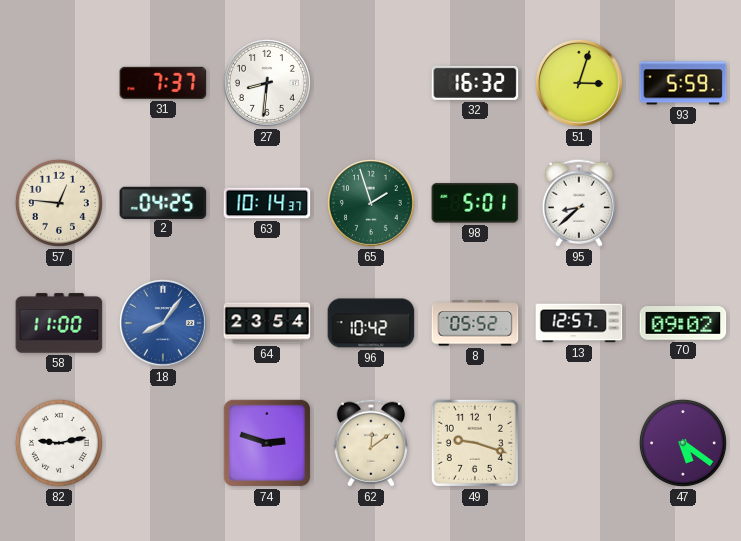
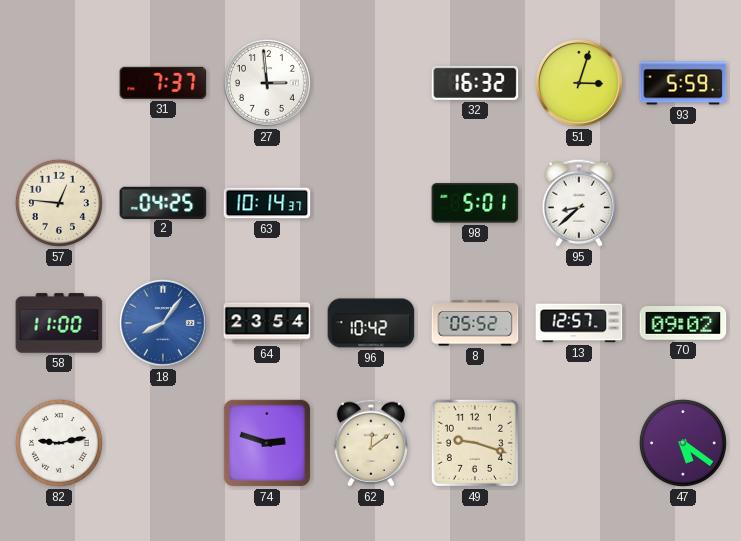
27: 8:31 -> 2:59
65: 1:57 -> none
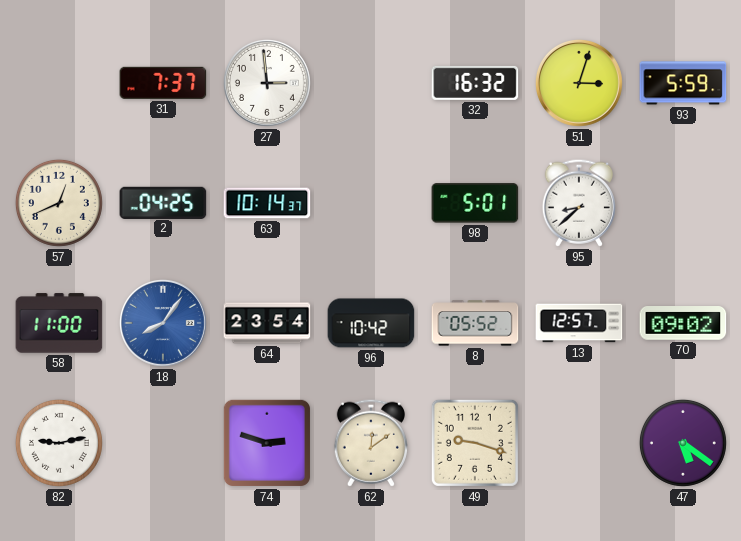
57: 12:46 -> 12:41
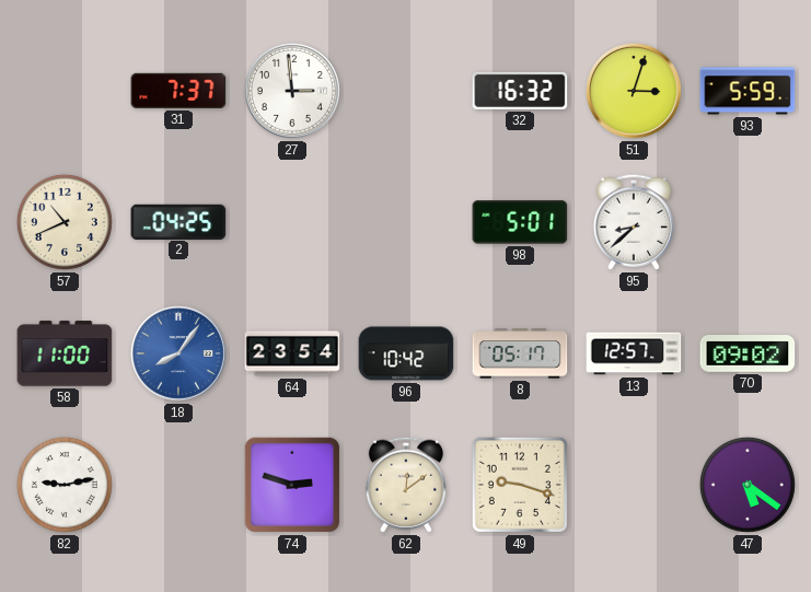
57: 12:41 -> 10:41
63: 10:14 -> none
8: 05:52 -> 05:17
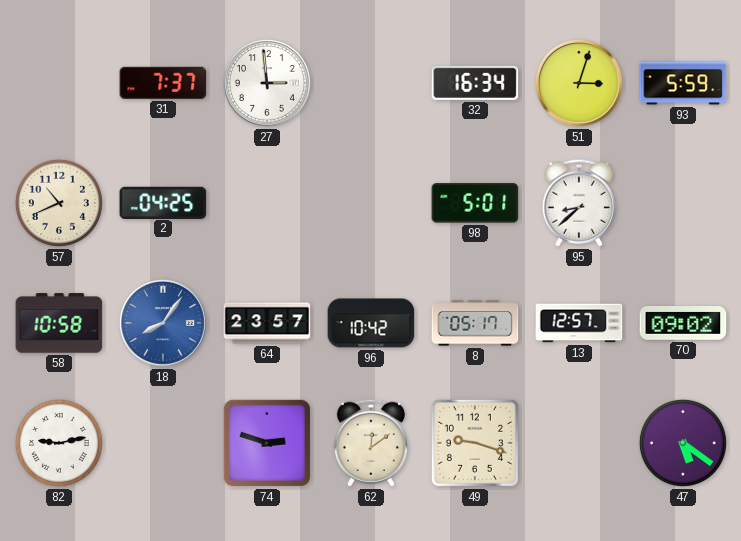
32: 16:32 -> 16:34
58: 11:00 -> 10:58
64: 23:54 -> 23:57
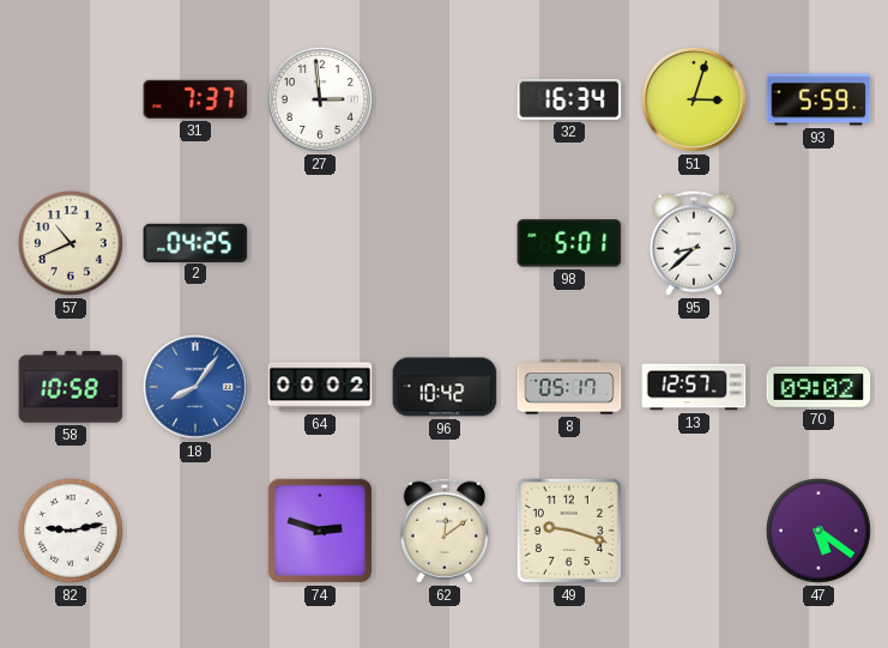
64: 23:57 -> 00:02
